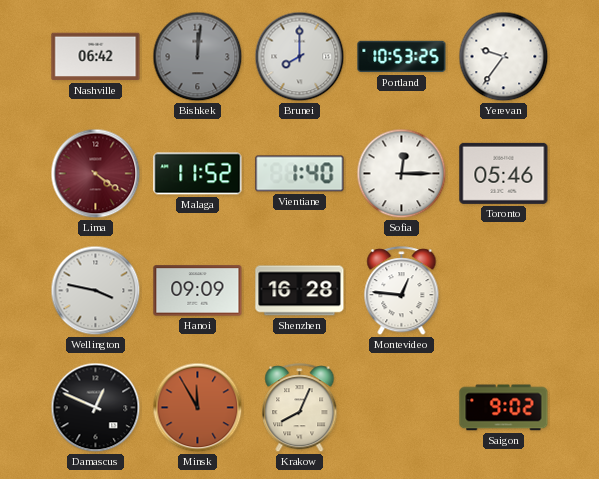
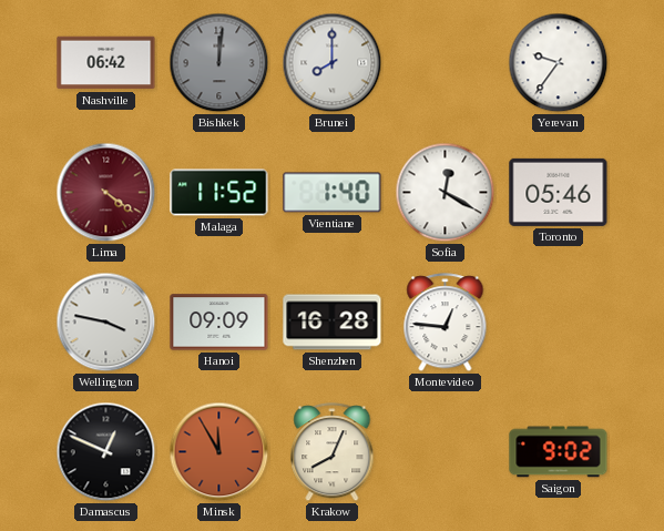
Portland: 10:53 -> none
Sofia: 12:15 -> 12:20
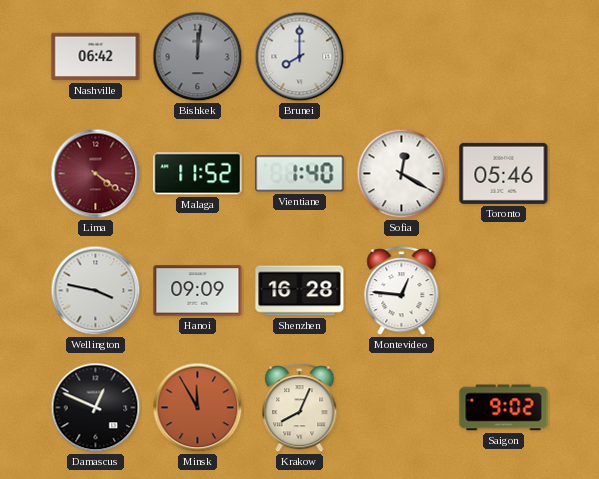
Yerevan: 9:36 -> none
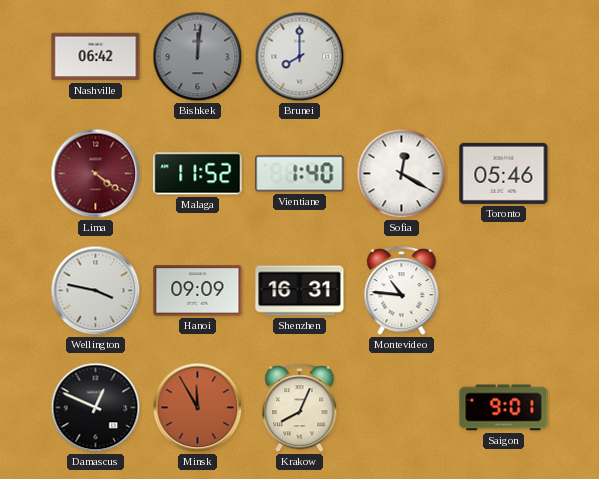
Shenzhen: 16:28 -> 16:31
Montevideo: 12:46 -> 10:46
Saigon: 9:02 -> 9:01
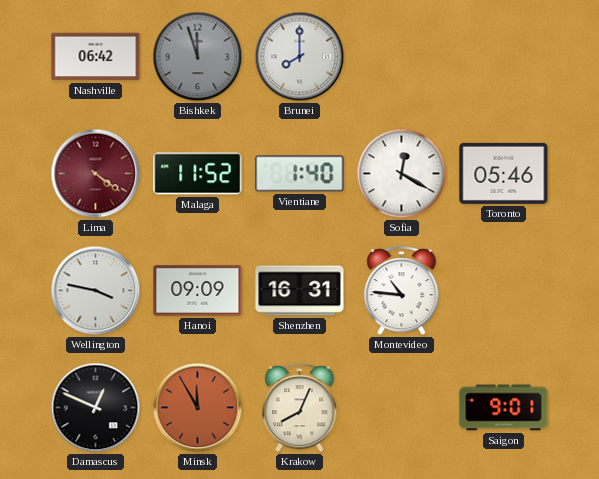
Bishkek: 12:01 -> 11:57
